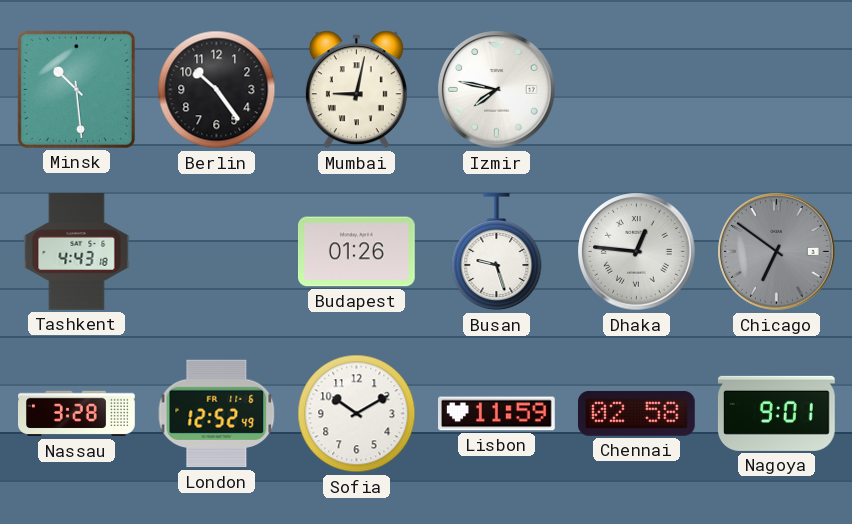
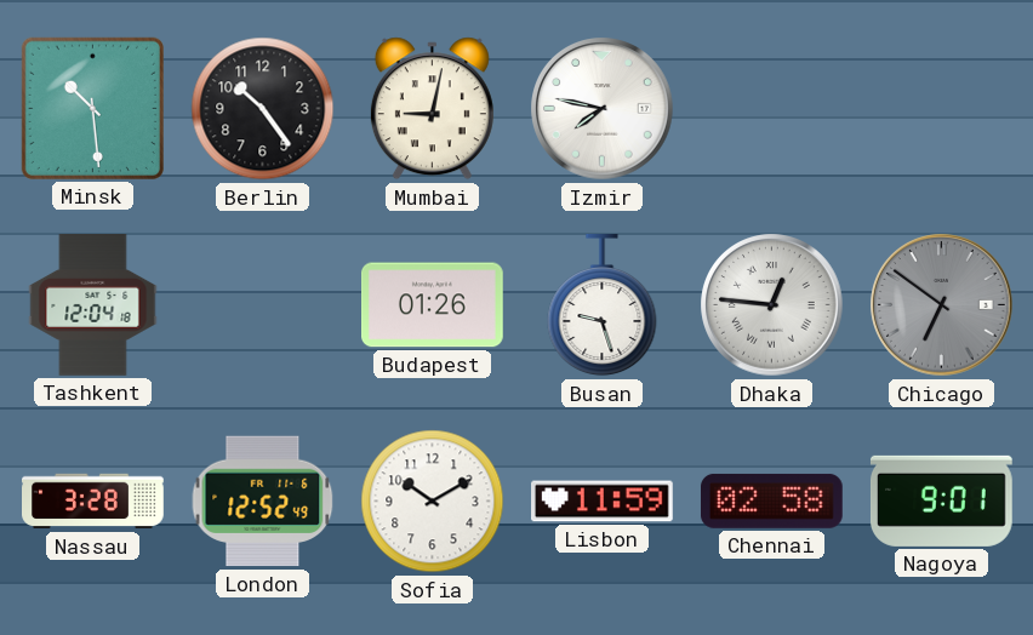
Tashkent: 4:43 -> 12:04
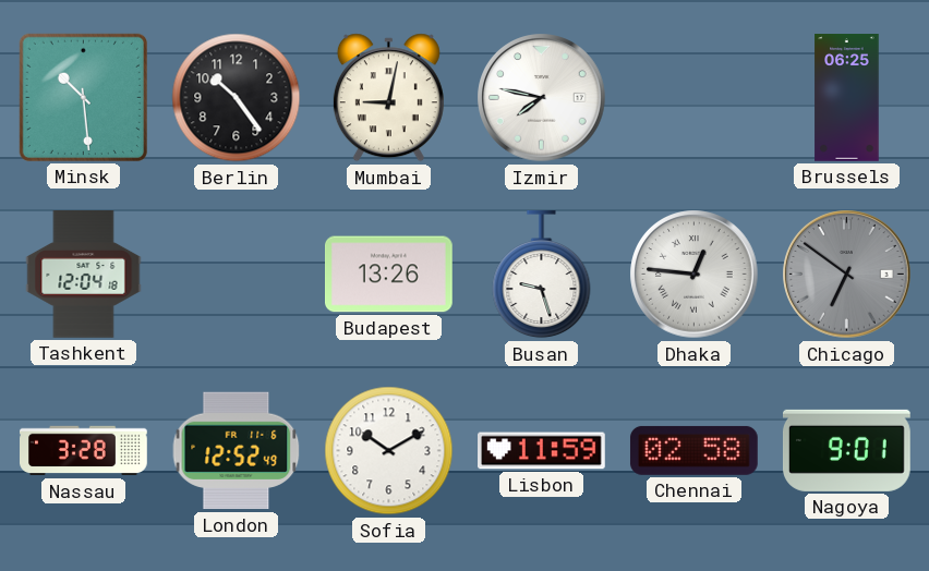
Brussels: none -> 06:25
Budapest: 01:26 -> 13:26
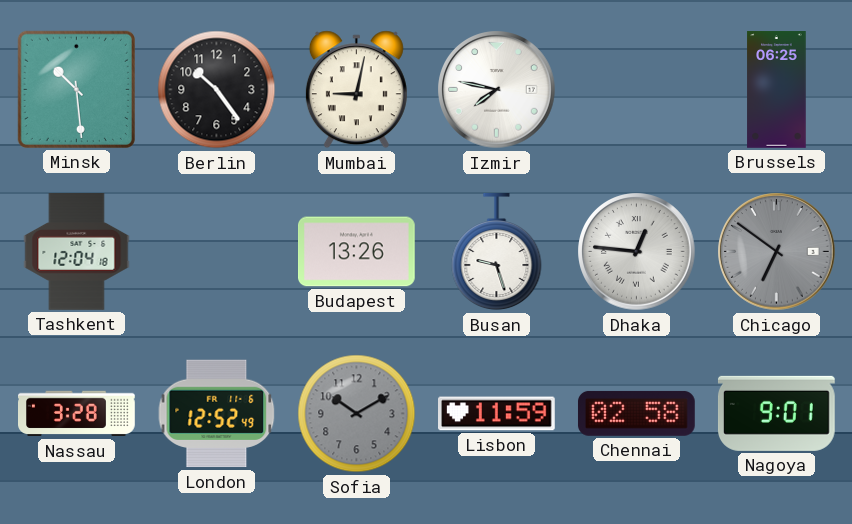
Sofia dial: white -> grey
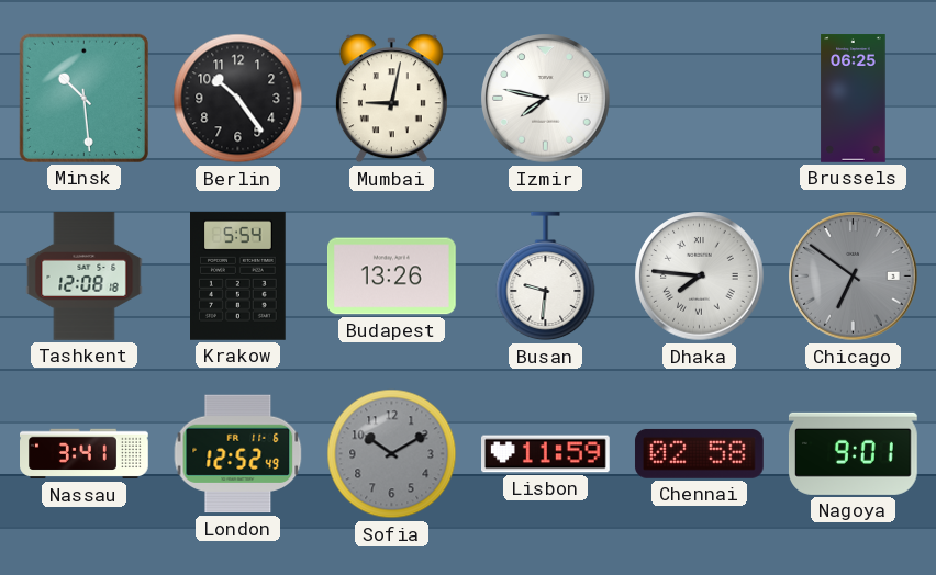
Tashkent: 12:04 -> 12:08
Krakow: none -> 5:54
Busan: 9:27 -> 9:31
Dhaka: 12:46 -> 7:46
Nassau: 3:28 -> 3:41
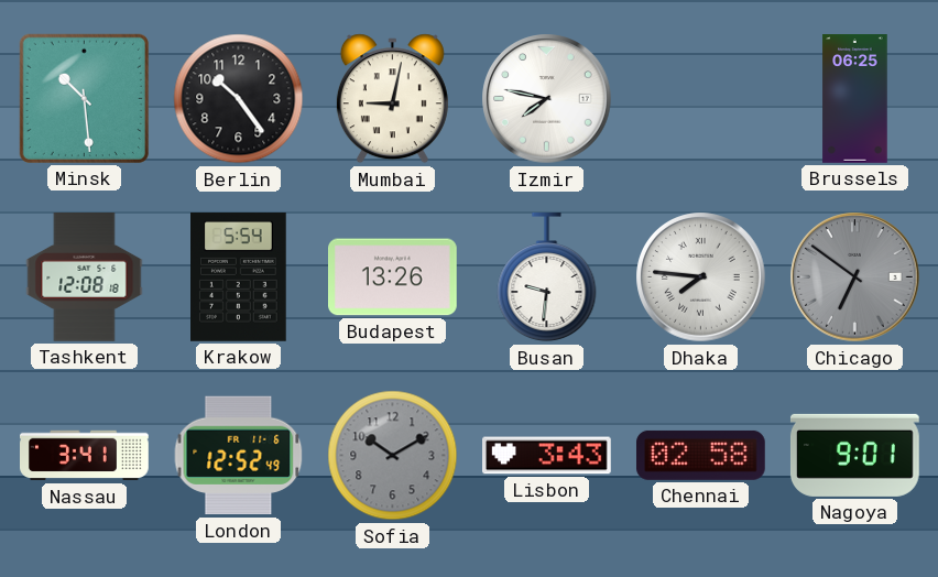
Lisbon: 11:59 -> 3:43
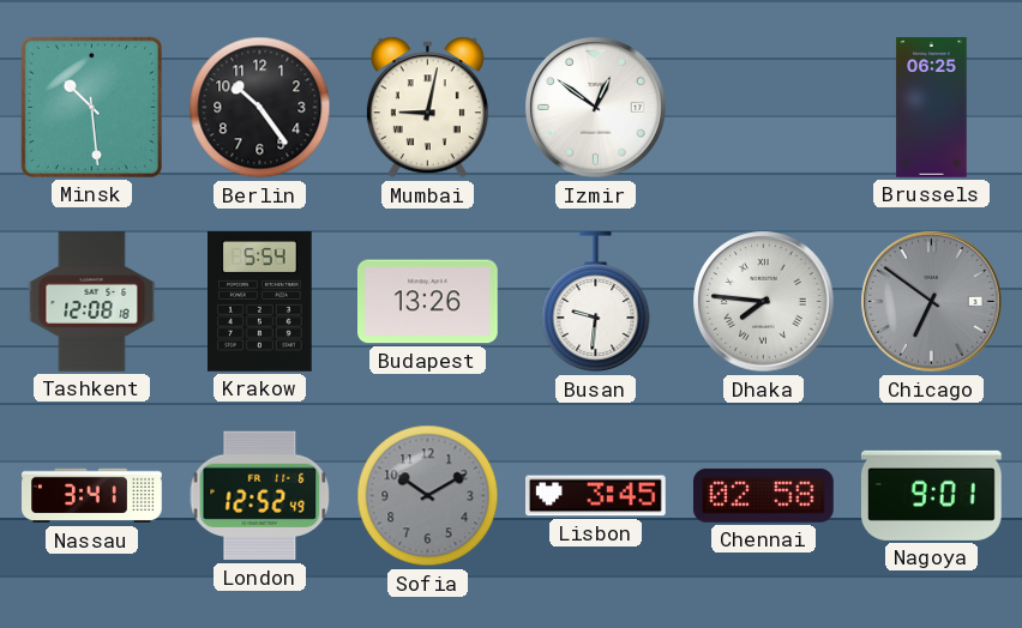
Izmir: 7:47 -> 12:51
Lisbon: 3:43 -> 3:45
